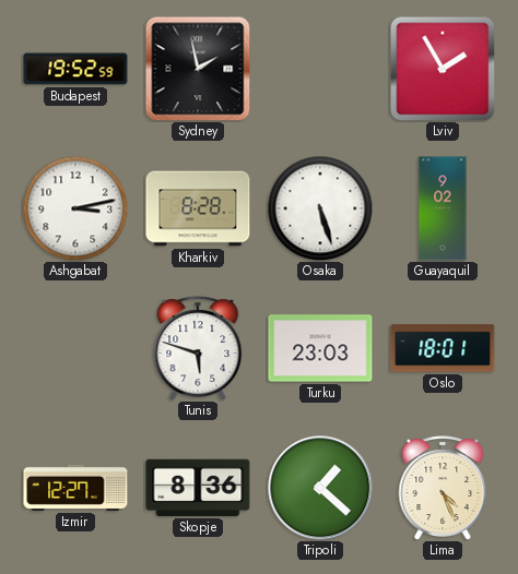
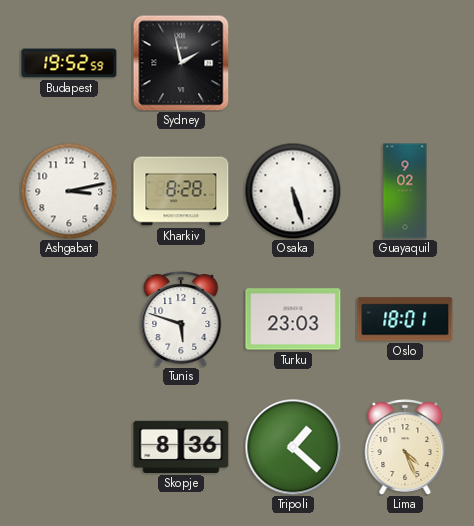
Lviv: 1:55 -> none
Izmir: 12:27 -> none
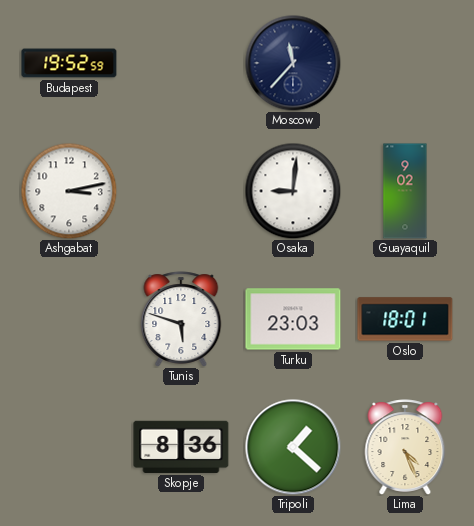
Sydney: 1:58 -> none
Moscow: none -> 11:37
Kharkiv: 8:28 -> none
Osaka: 5:27 -> 9:01
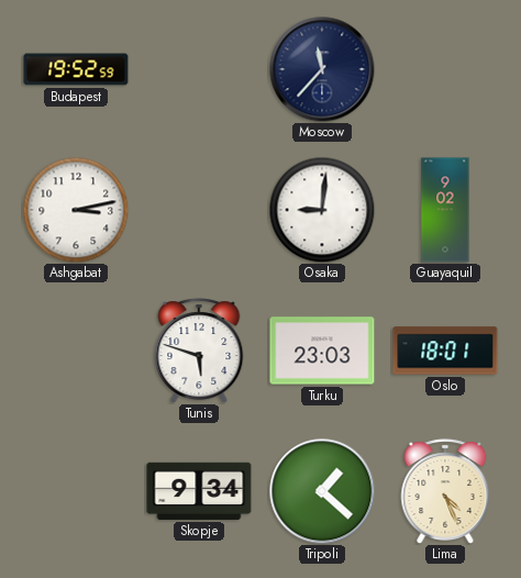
Skopje: 8:36 -> 9:34
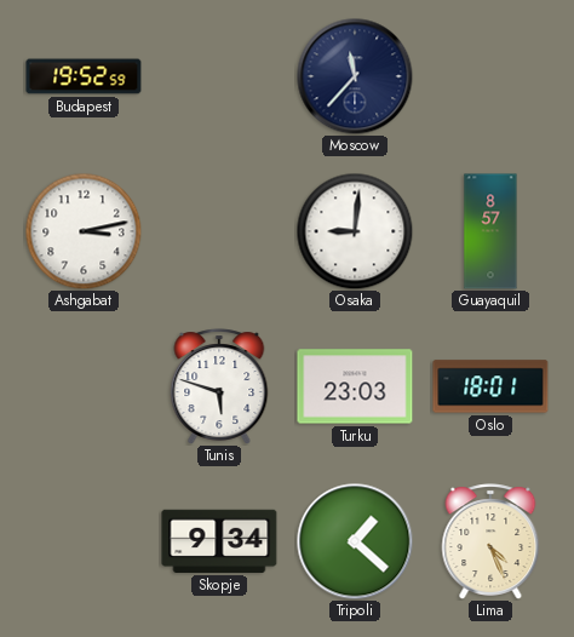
Guayaquil: 9:02 -> 8:57
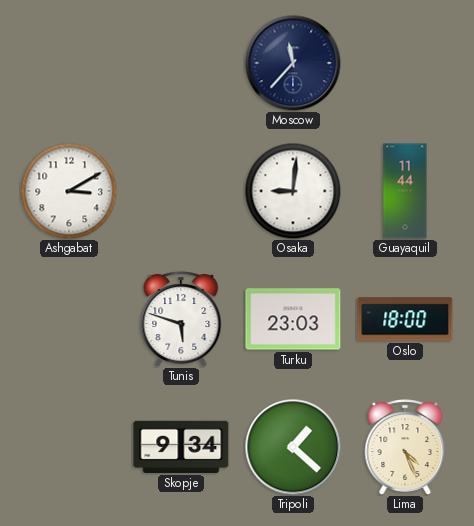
Budapest: 19:52 -> none
Ashgabat: 3:13 -> 3:10
Guayaquil: 8:57 -> 11:44
Oslo: 18:01 -> 18:00
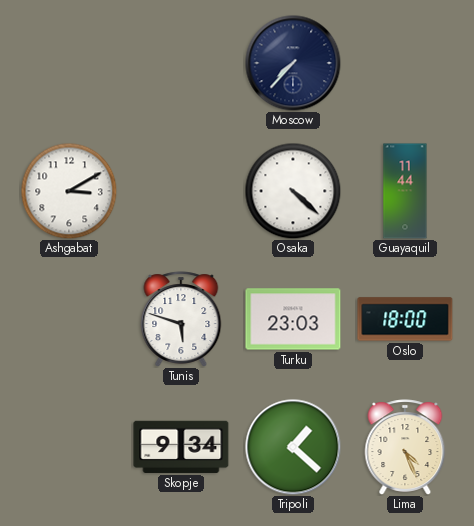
Moscow: 11:37 -> 7:37
Osaka: 9:01 -> 4:22
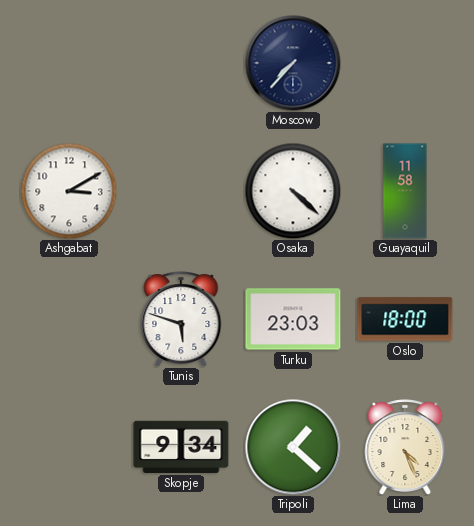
Guayaquil: 11:44 -> 11:58
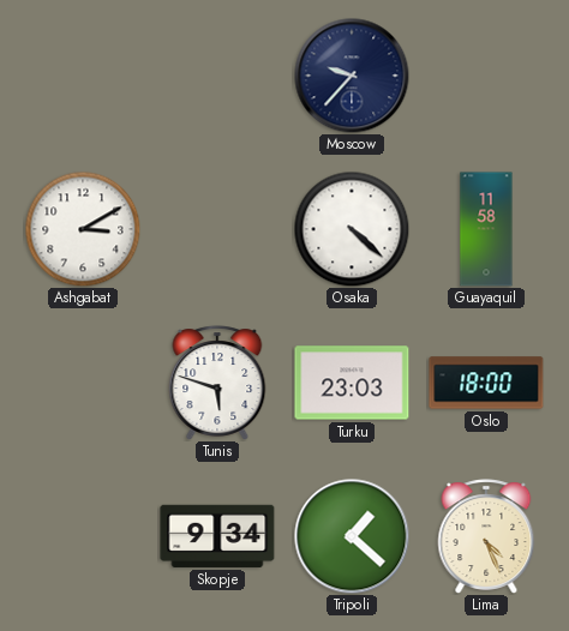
Moscow: 7:37 -> 9:37
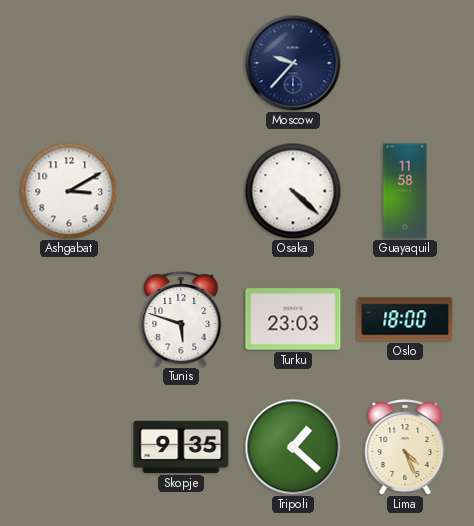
Skopje: 9:34 -> 9:35
